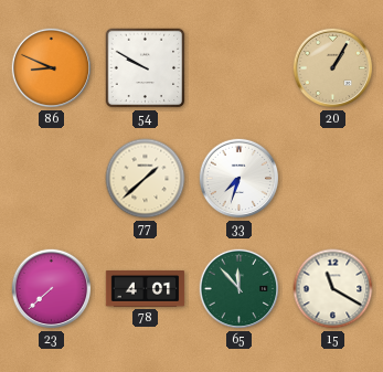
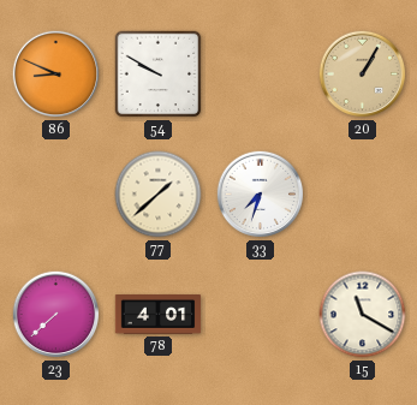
65: 11:53 -> none
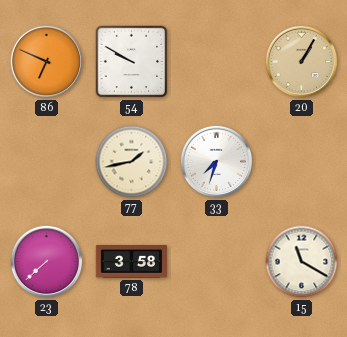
86: 8:49 -> 6:49
77: 1:38 -> 1:43
78: 4:01 -> 3:58
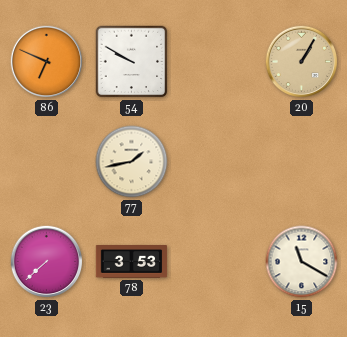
33: 7:33 -> none
78: 3:58 -> 3:53
